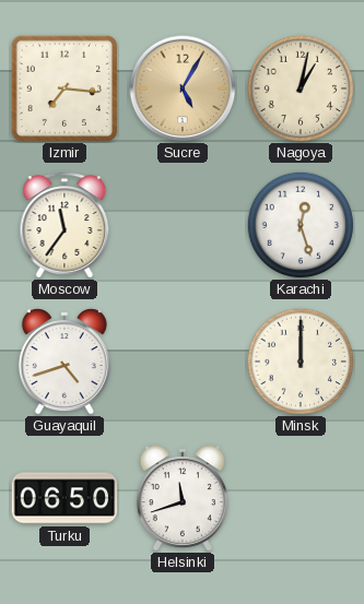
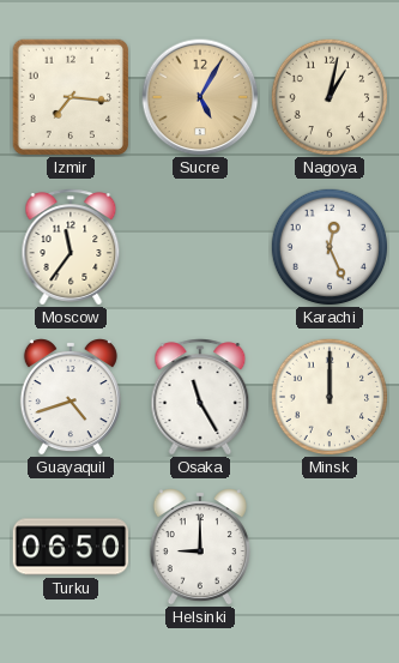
Karachi: 12:27 -> 12:26
Osaka: none -> 11:25
Helsinki: 11:42 -> 9:00
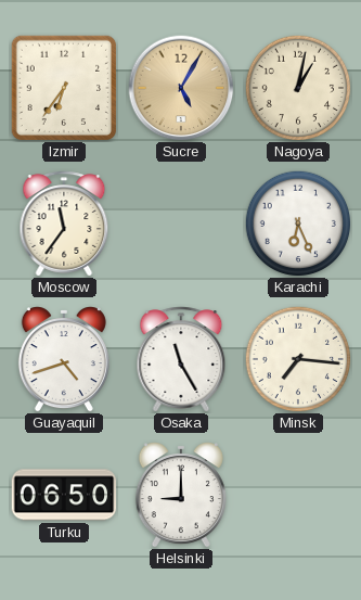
Izmir: 7:16 -> 6:36
Karachi: 12:26 -> 6:26
Minsk: 12:00 -> 7:16
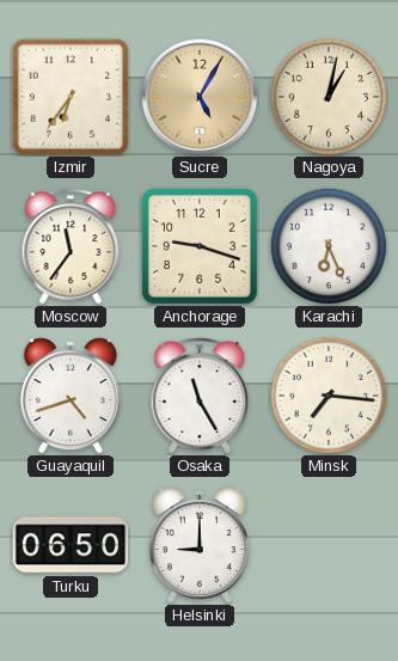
Anchorage: none -> 9:18
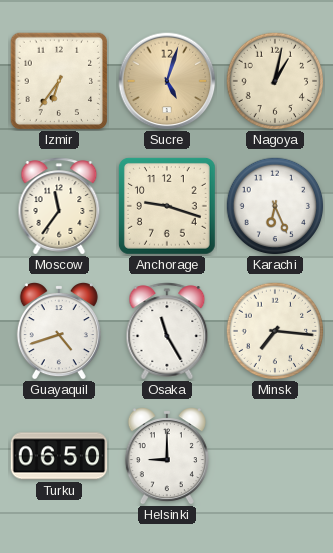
Sucre: 5:05 -> 5:03
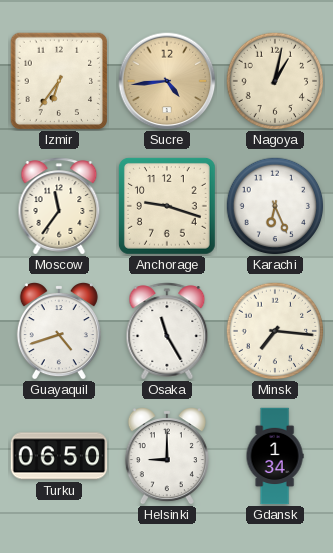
Sucre: 5:03 -> 4:44
Gdansk: none -> 1:34
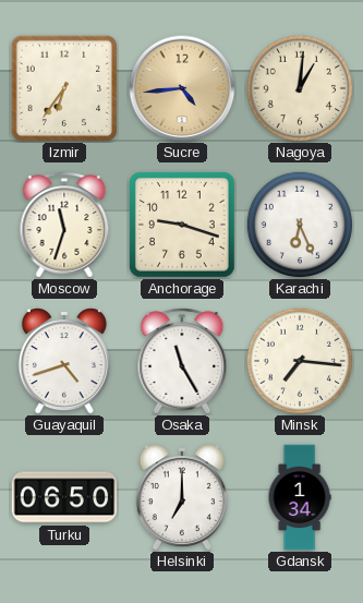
Nagoya: 1:02 -> 1:01
Moscow: 11:36 -> 11:33
Helsinki: 9:00 -> 7:00
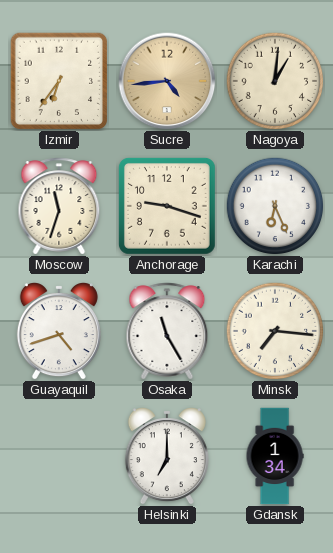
Turku: 06:50 -> none
